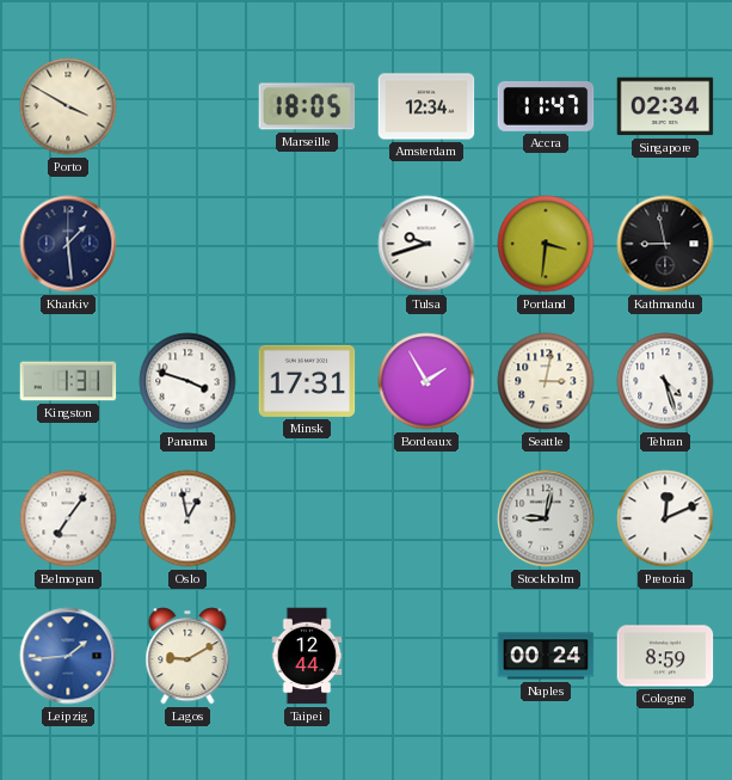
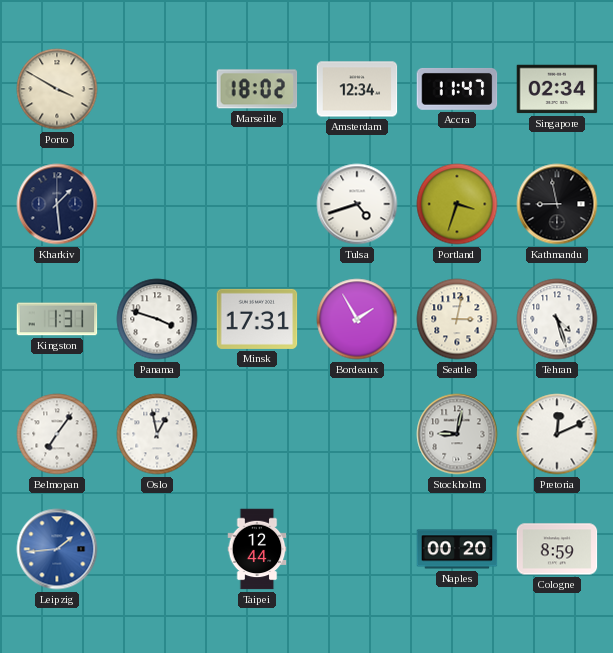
Marseille: 18:05 -> 18:02
Tulsa: 9:42 -> 4:42
Portland: 3:31 -> 3:33
Lagos: 9:10 -> none
Naples: 00:24 -> 00:20
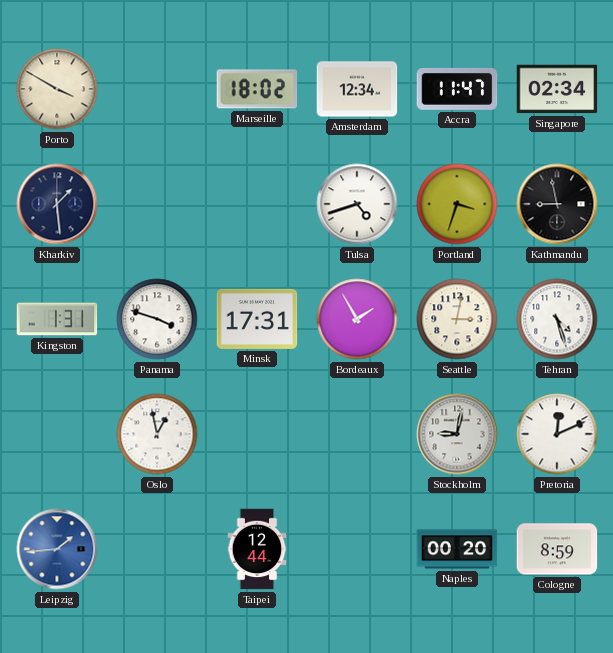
Belmopan: 7:06 -> none
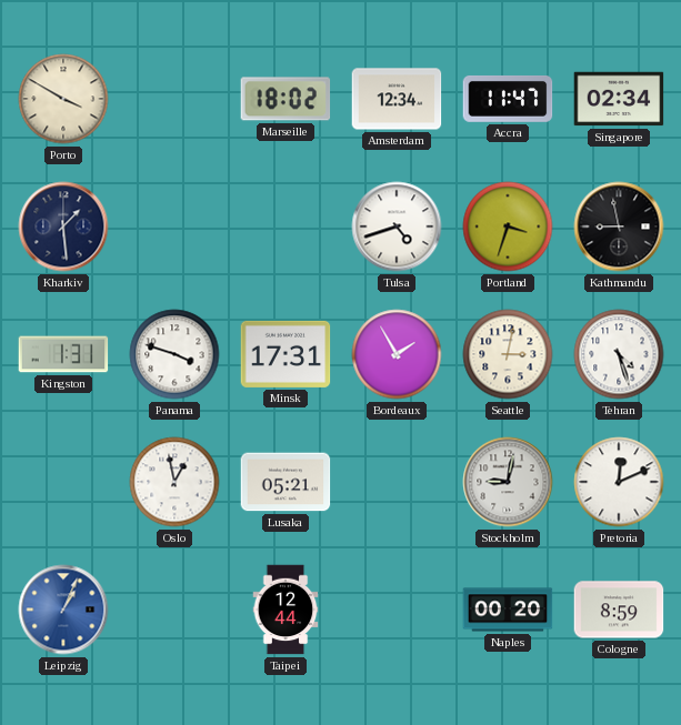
Lusaka: none -> 05:21
Leipzig: 1:44 -> 1:04
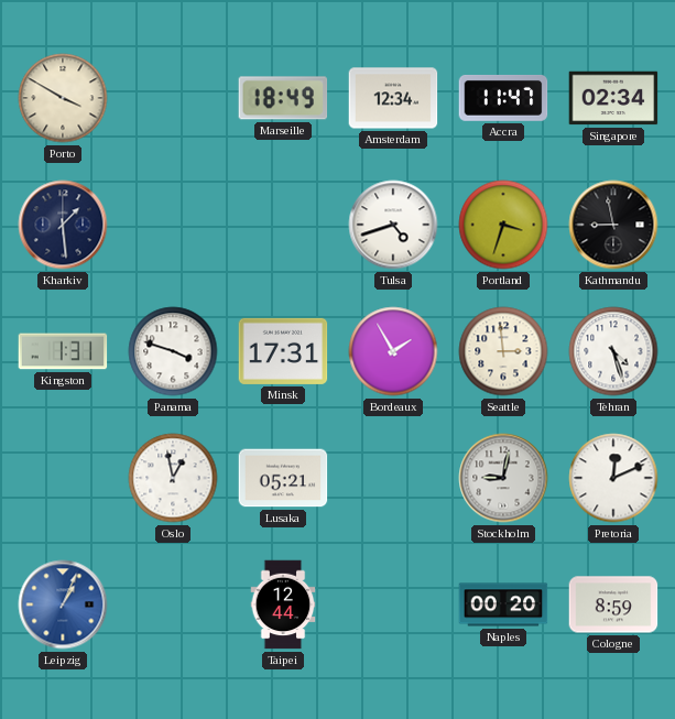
Marseille: 18:02 -> 18:49
Seattle: 3:02 -> 2:59
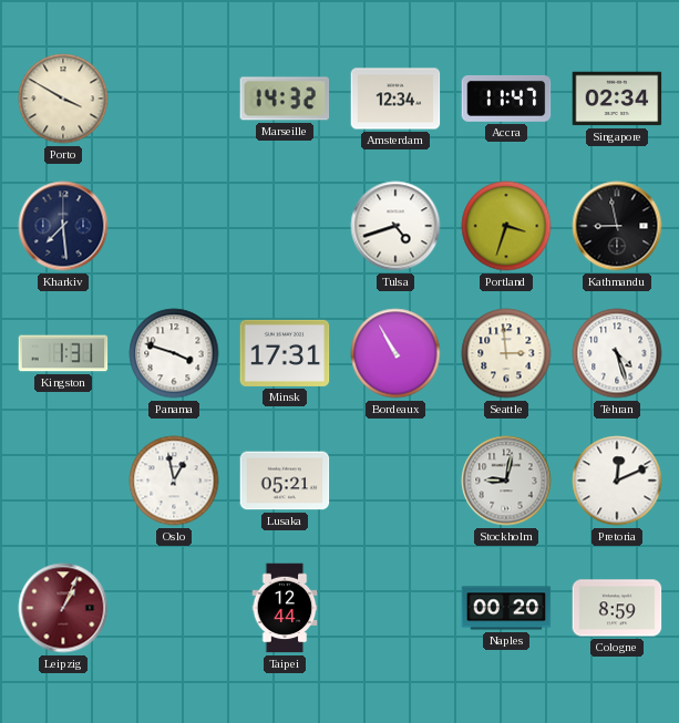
Marseille: 18:49 -> 14:32
Kharkiv: 1:29 -> 7:29
Bordeaux: 1:55 -> 10:55
Leipzig dial: blue -> burgundy
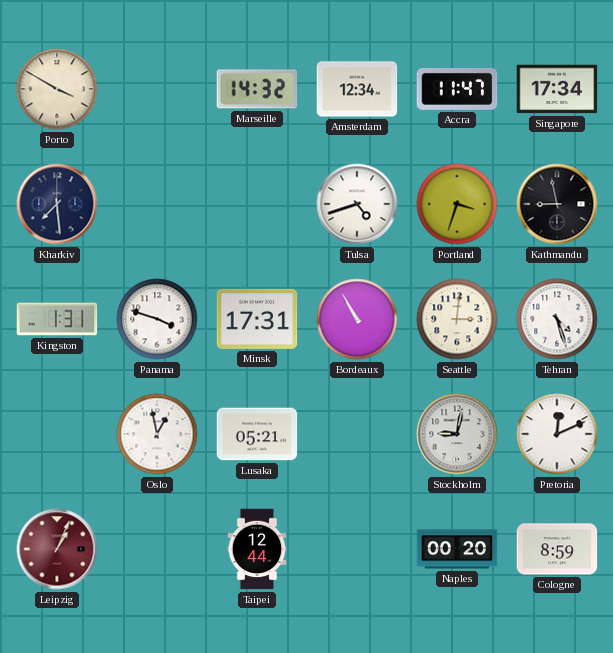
Singapore: 02:34 -> 17:34
Seattle: 2:59 -> 3:01
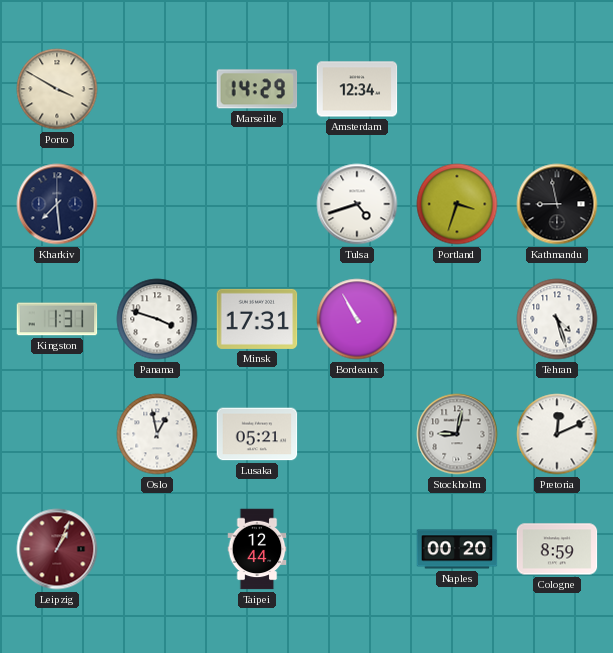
Marseille: 14:32 -> 14:29
Accra: 11:47 -> none
Singapore: 17:34 -> none
Seattle: 3:01 -> none
